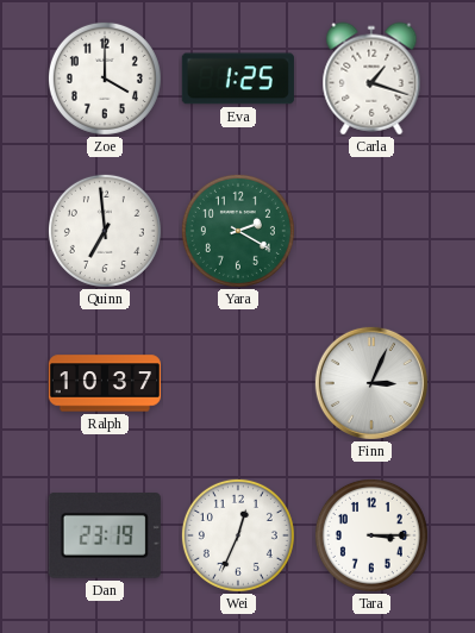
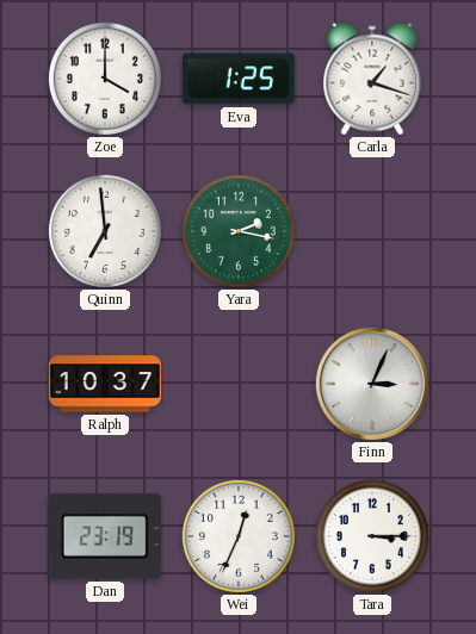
Yara: 2:20 -> 2:17
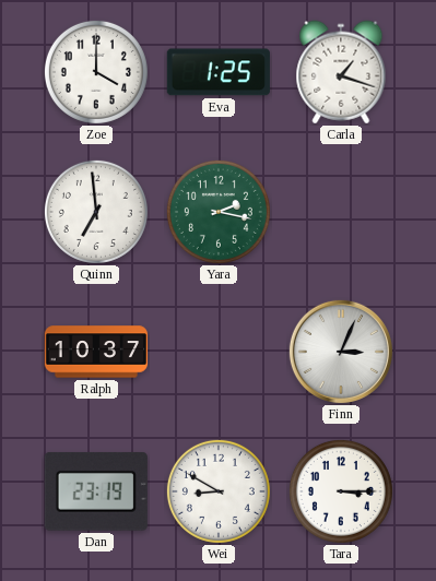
Wei: 12:34 -> 8:50
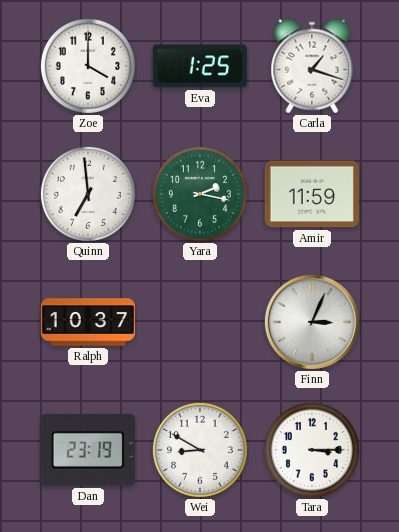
Amir: none -> 11:59
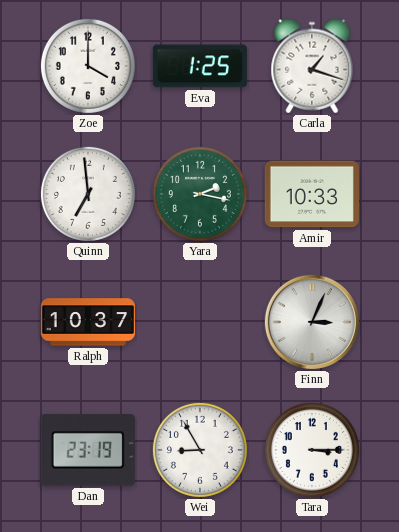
Amir: 11:59 -> 10:33
Wei: 8:50 -> 8:55
